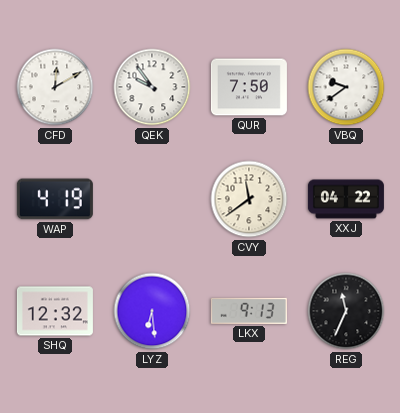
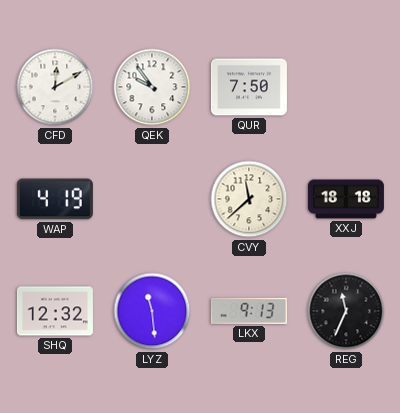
VBQ: 9:39 -> none
CVY: 11:39 -> 11:38
XXJ: 04:22 -> 18:18
LYZ: 6:29 -> 11:29
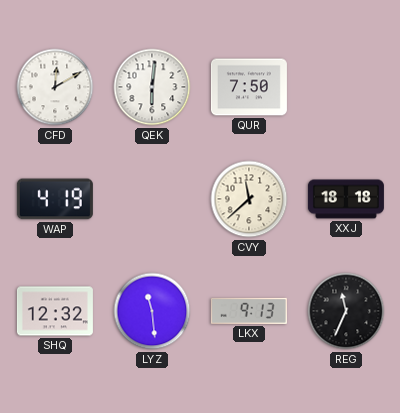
QEK: 9:54 -> 6:01
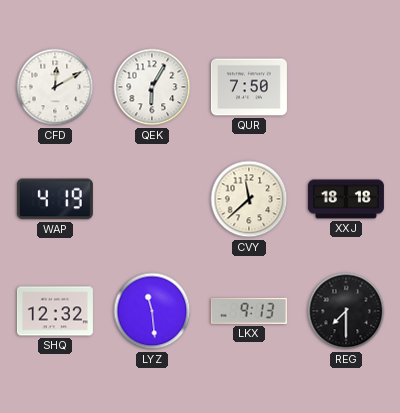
QEK: 6:01 -> 6:05
REG: 11:34 -> 7:30
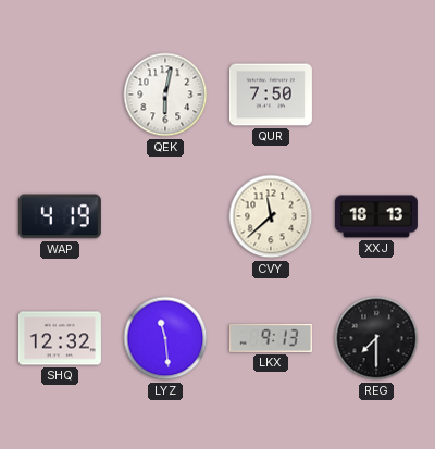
CFD: 12:10 -> none
QEK: 6:05 -> 6:02
XXJ: 18:18 -> 18:13
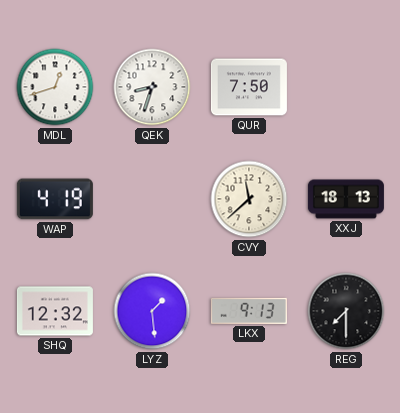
MDL: none -> 12:42
QEK: 6:02 -> 8:33
LYZ: 11:29 -> 1:29
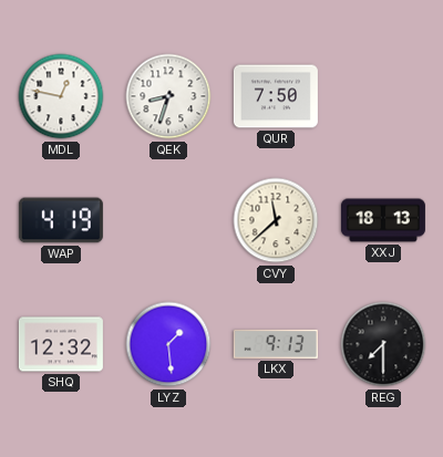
MDL: 12:42 -> 12:47
